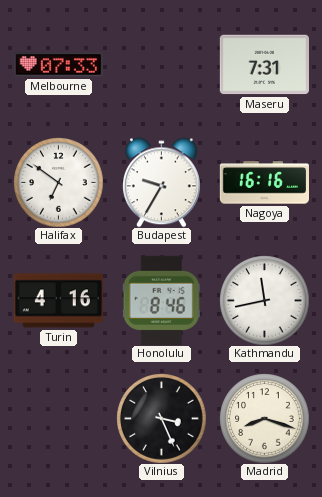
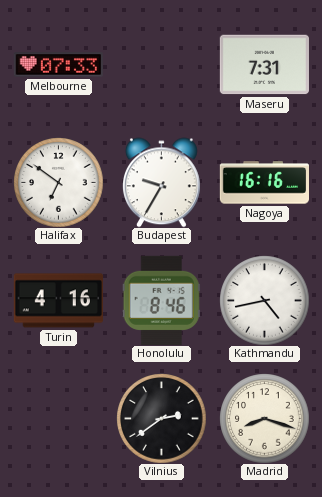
Kathmandu: 11:43 -> 4:43
Vilnius: 3:26 -> 2:39
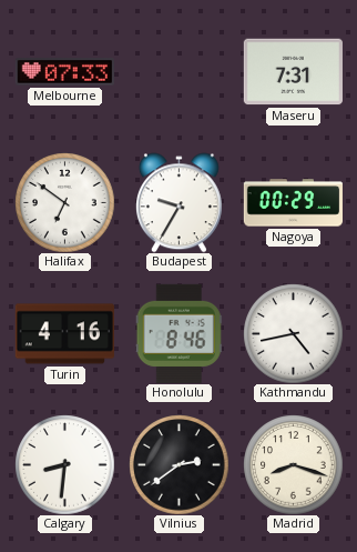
Nagoya: 16:16 -> 00:29
Calgary: none -> 8:31
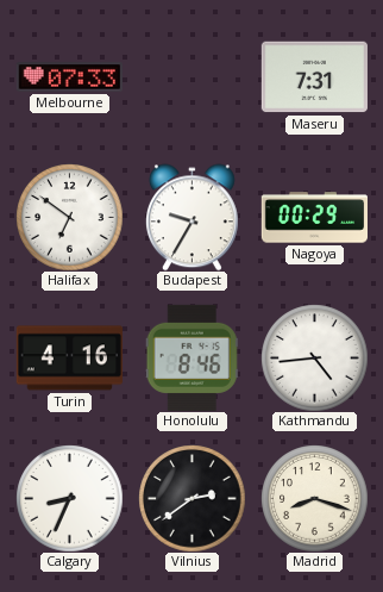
Kathmandu: 4:43 -> 4:44
Calgary: 8:31 -> 8:34
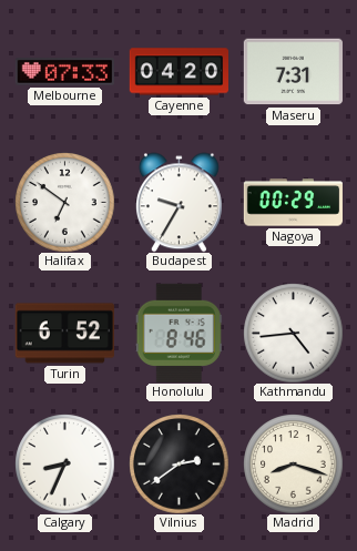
Cayenne: none -> 04:20
Turin: 4:16 -> 6:52
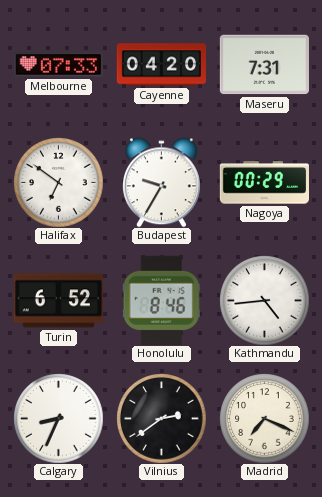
Madrid: 8:18 -> 7:19
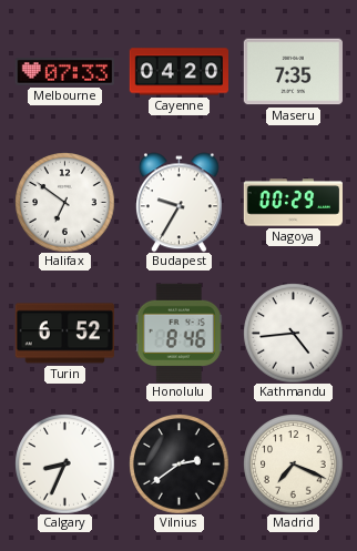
Maseru: 7:31 -> 7:35
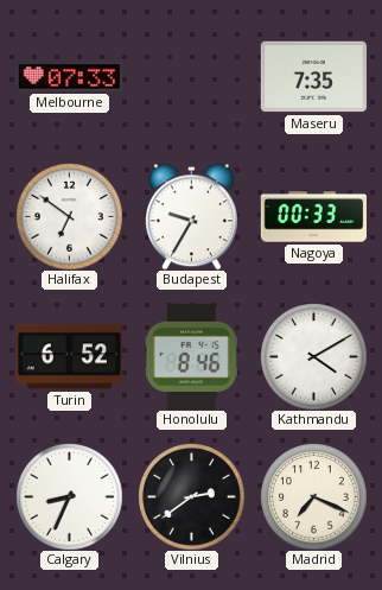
Cayenne: 04:20 -> none
Nagoya: 00:29 -> 00:33
Kathmandu: 4:44 -> 4:10
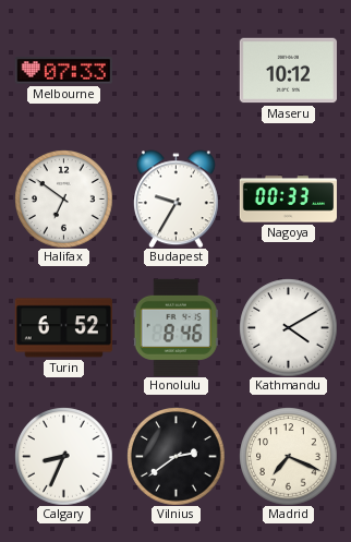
Maseru: 7:35 -> 10:12
